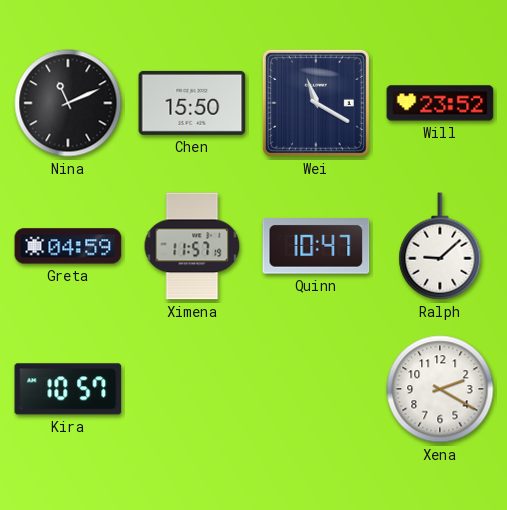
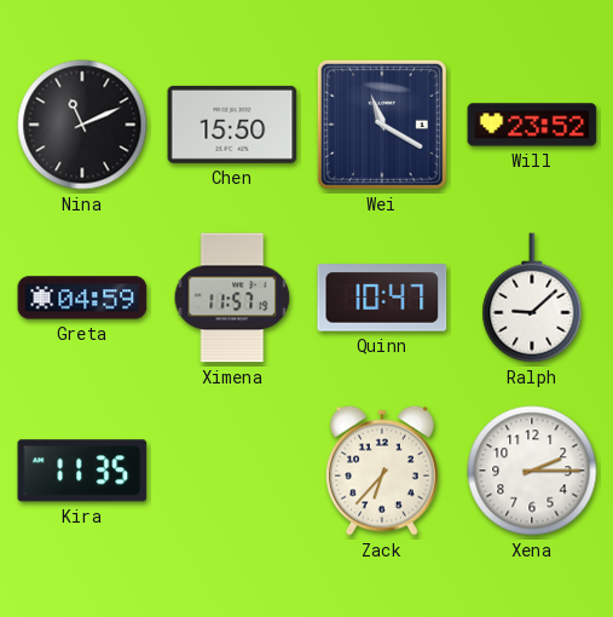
Kira: 10:57 -> 11:35
Zack: none -> 6:37
Xena: 2:20 -> 2:15
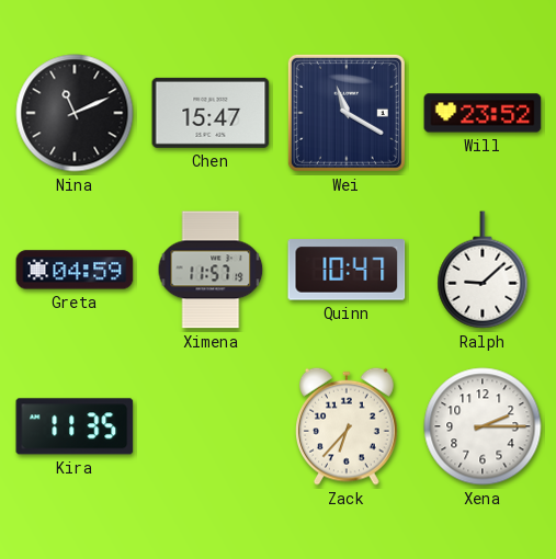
Chen: 15:50 -> 15:47
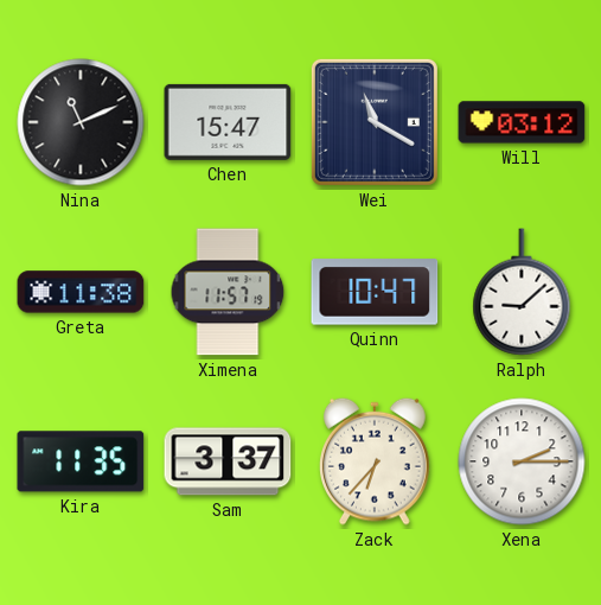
Will: 23:52 -> 03:12
Greta: 04:59 -> 11:38
Sam: none -> 3:37
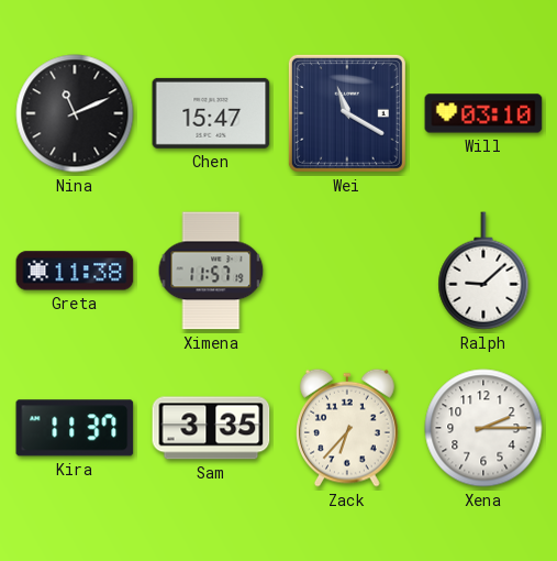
Will: 03:12 -> 03:10
Quinn: 10:47 -> none
Kira: 11:35 -> 11:37
Sam: 3:37 -> 3:35
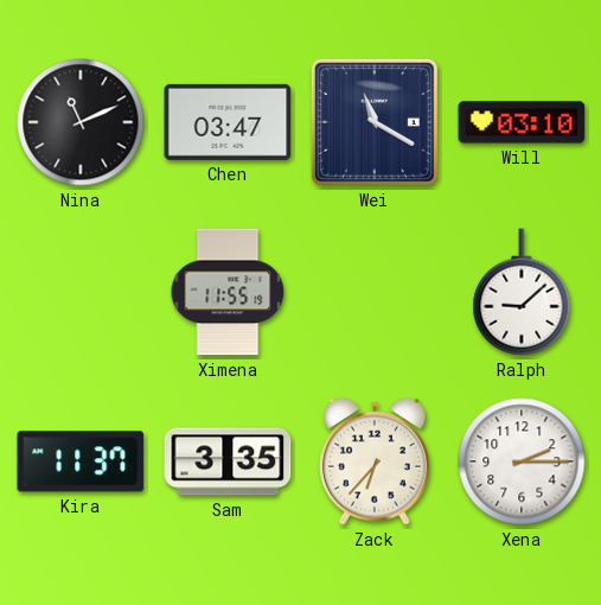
Chen: 15:47 -> 03:47
Greta: 11:38 -> none
Ximena: 11:57 -> 11:55
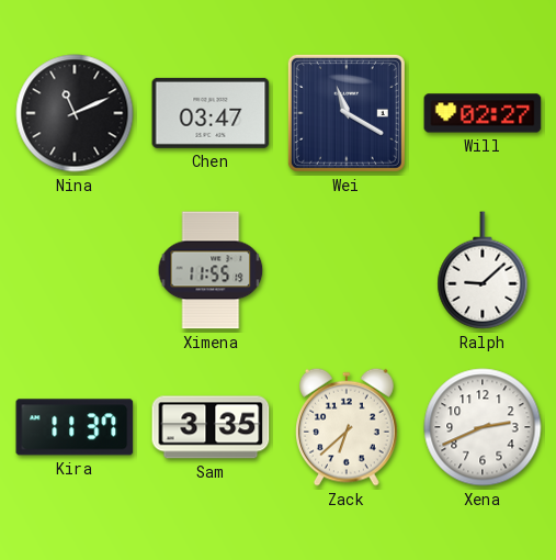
Will: 03:10 -> 02:27
Zack: 6:37 -> 6:38
Xena: 2:15 -> 2:41
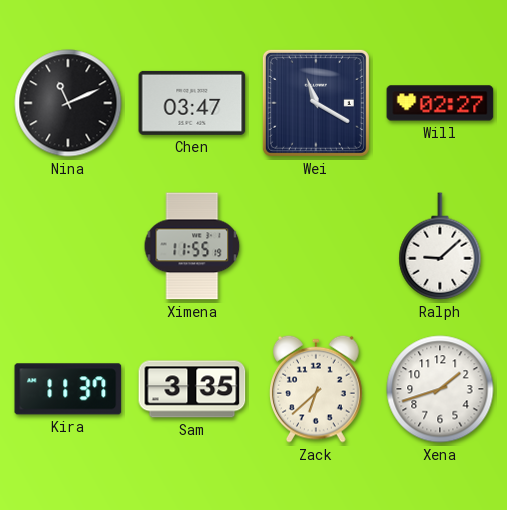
Xena: 2:41 -> 1:42
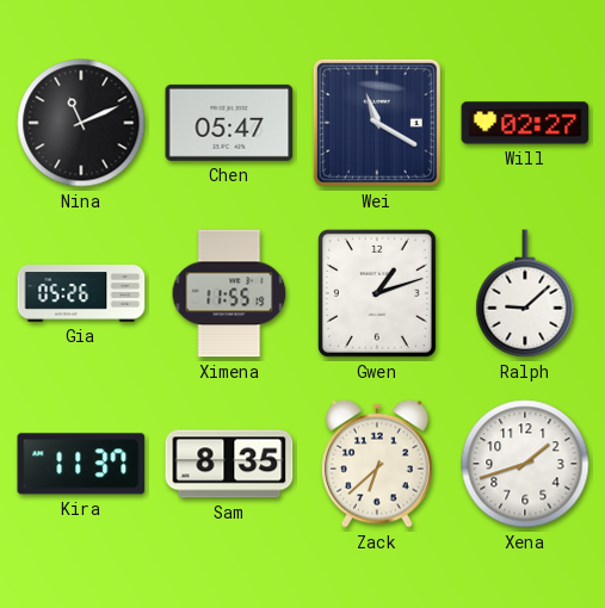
Chen: 03:47 -> 05:47
Gia: none -> 05:26
Gwen: none -> 1:12
Sam: 3:35 -> 8:35
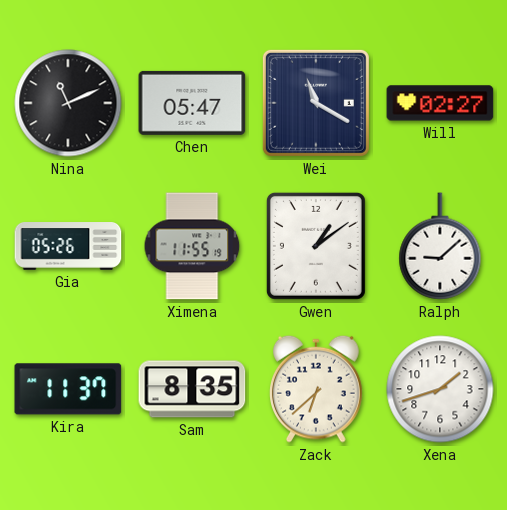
Gwen: 1:12 -> 1:09
